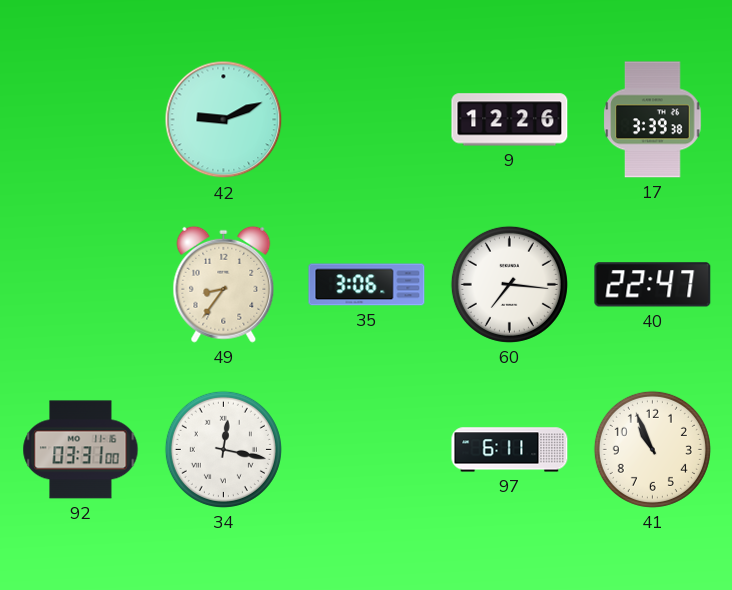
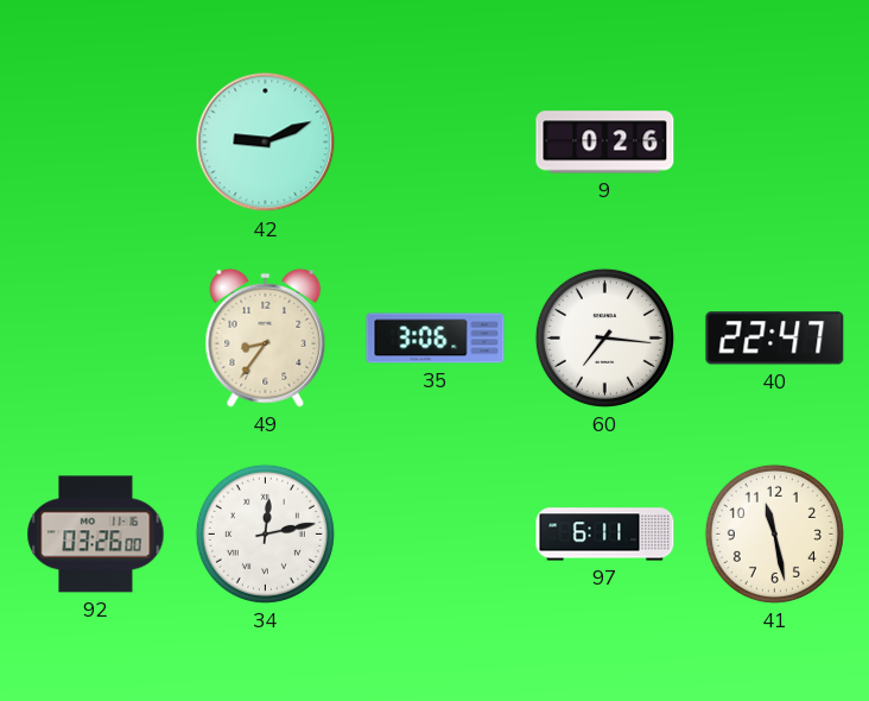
9: 12:26 -> 0:26
17: 3:39 -> none
92: 03:31 -> 03:26
34: 12:17 -> 12:13
41: 10:56 -> 11:28
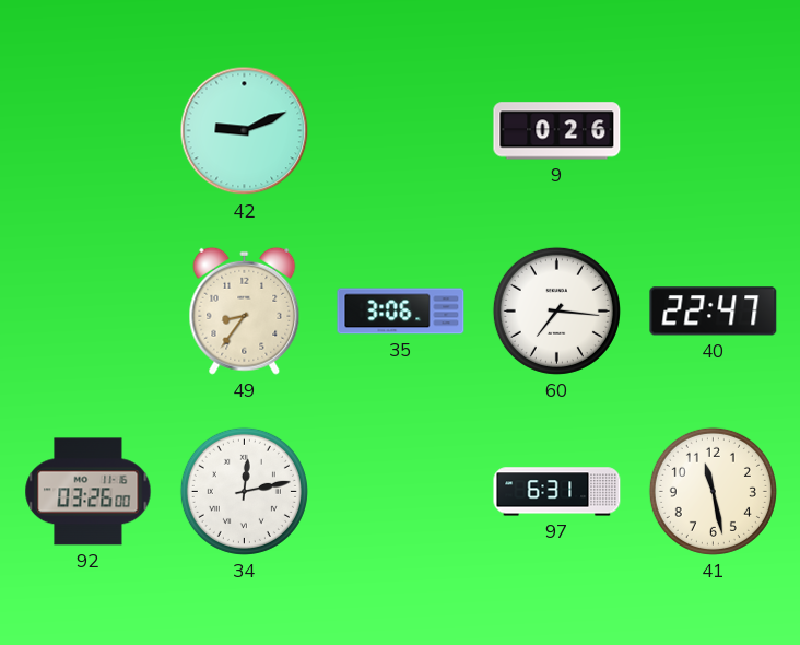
97: 6:11 -> 6:31
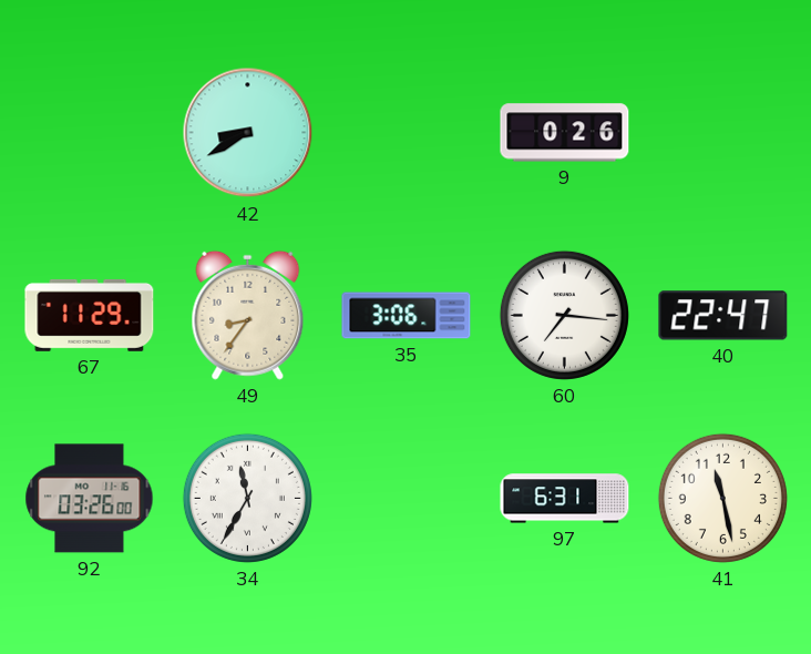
42: 9:11 -> 8:40
67: none -> 11:29
34: 12:13 -> 11:35
